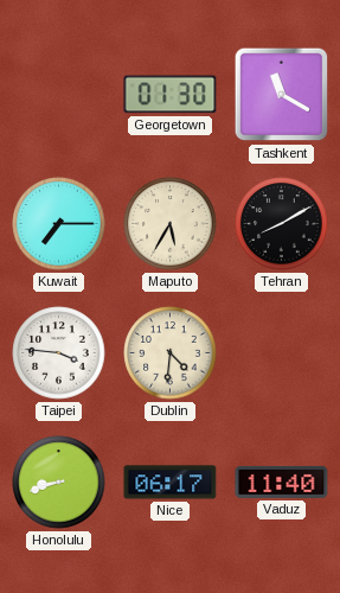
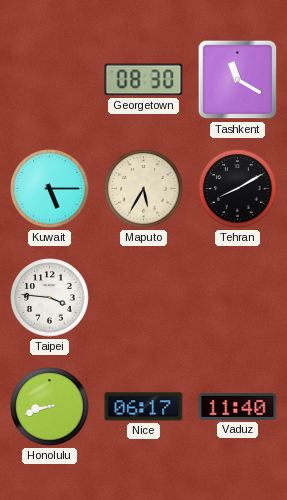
Georgetown: 01:30 -> 08:30
Kuwait: 7:15 -> 5:15
Dublin: 4:31 -> none
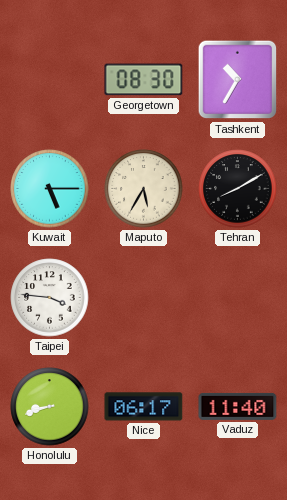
Tashkent: 11:20 -> 10:35
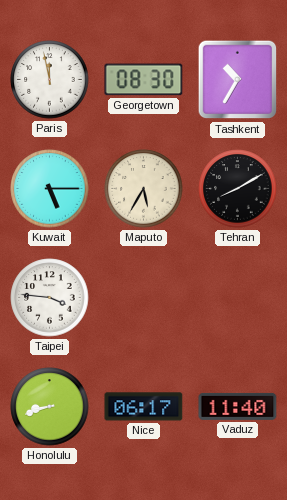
Paris: none -> 11:58
